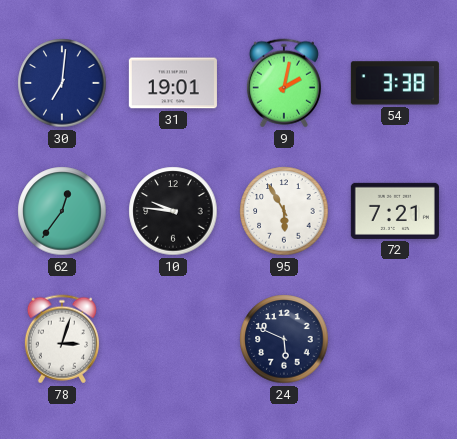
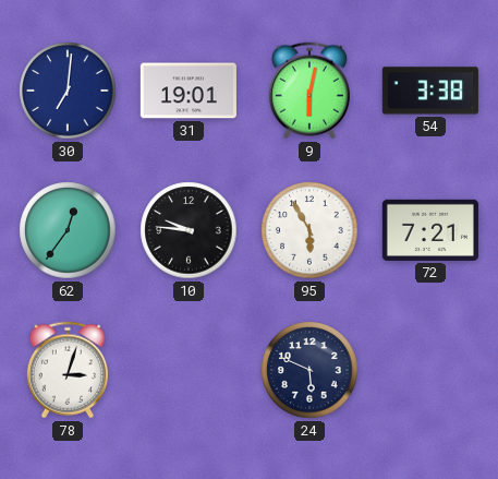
9: 2:02 -> 6:02
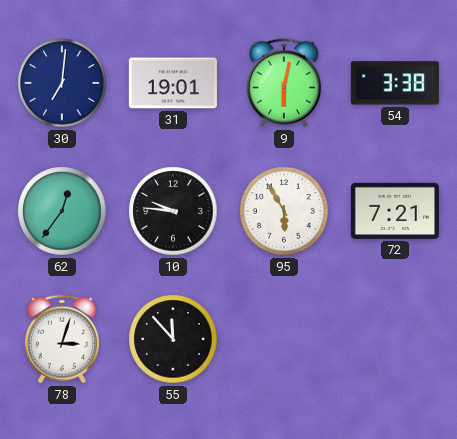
55: none -> 11:53
24: 5:49 -> none
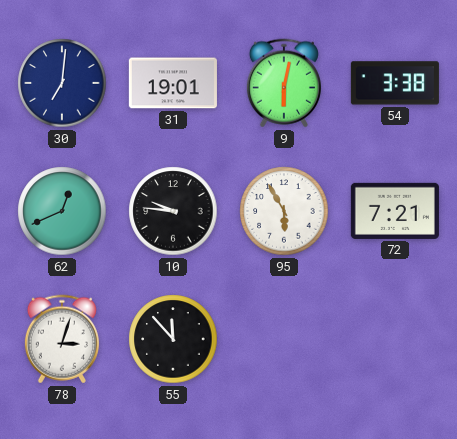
62: 12:36 -> 12:41
